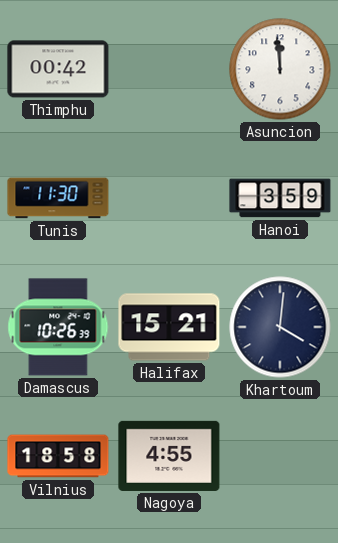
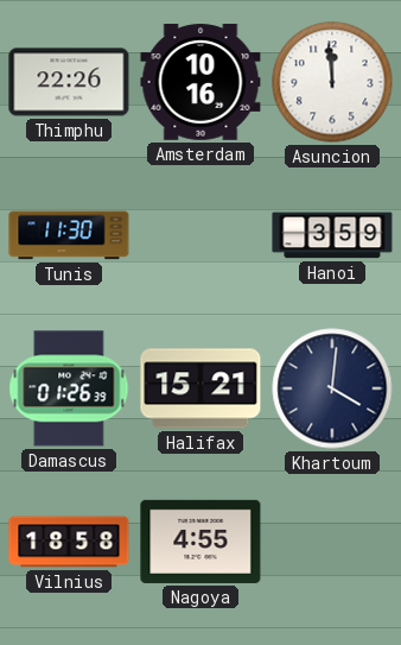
Thimphu: 00:42 -> 22:26
Amsterdam: none -> 10:16
Damascus: 10:26 -> 01:26
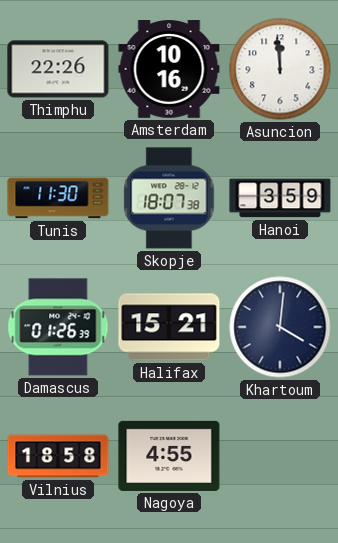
Skopje: none -> 18:07
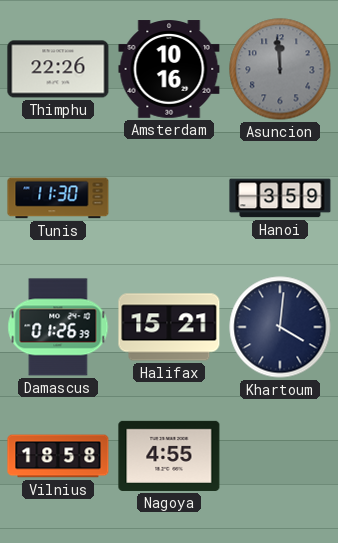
Asuncion dial: white -> grey
Skopje: 18:07 -> none
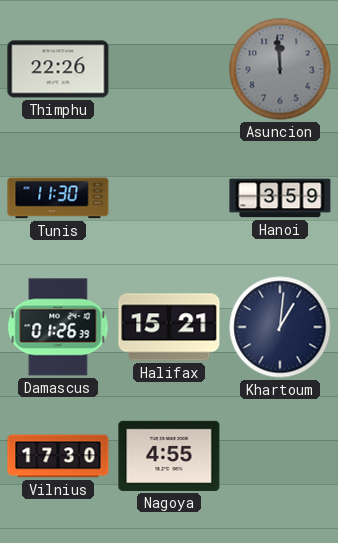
Amsterdam: 10:16 -> none
Khartoum: 4:01 -> 1:01
Vilnius: 18:58 -> 17:30
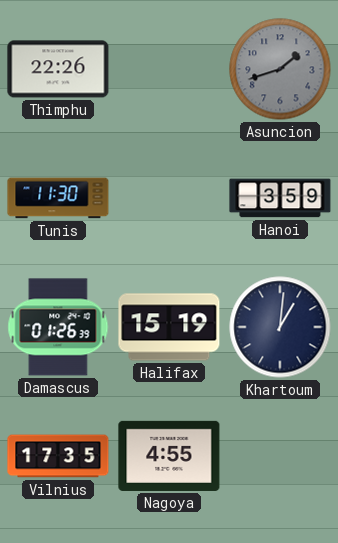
Asuncion: 11:59 -> 1:42
Halifax: 15:21 -> 15:19
Vilnius: 17:30 -> 17:35
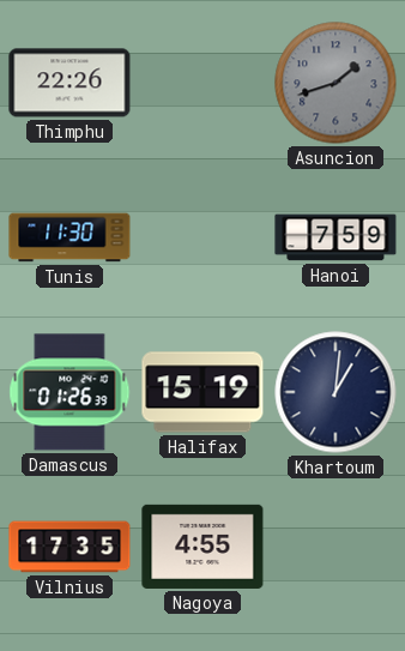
Hanoi: 3:59 -> 7:59
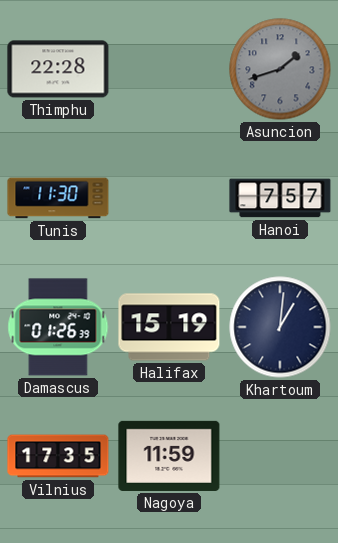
Thimphu: 22:26 -> 22:28
Hanoi: 7:59 -> 7:57
Nagoya: 4:55 -> 11:59
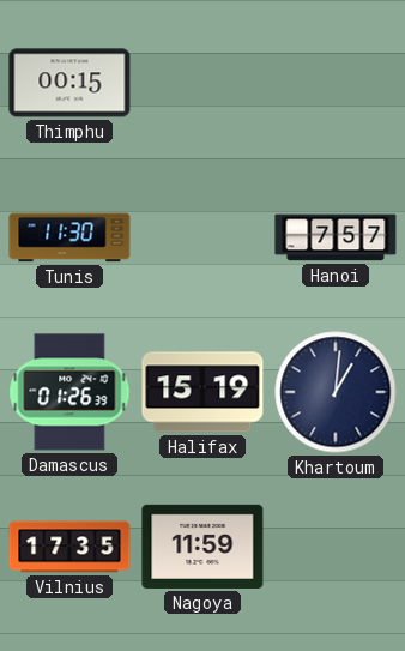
Thimphu: 22:28 -> 00:15
Asuncion: 1:42 -> none
